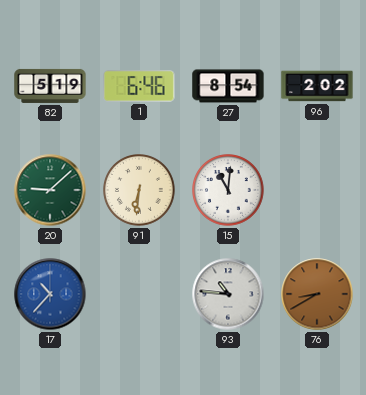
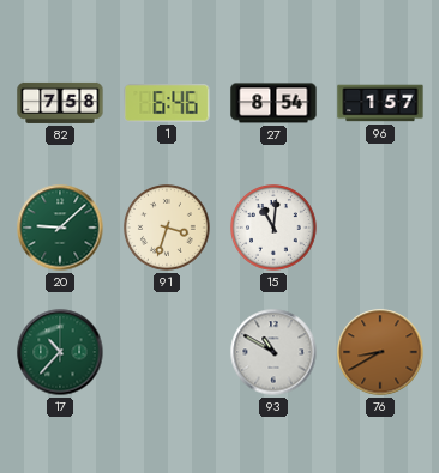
82: 5:19 -> 7:58
96: 2:02 -> 1:57
91: 6:31 -> 3:33
17 dial: blue -> green
93: 10:46 -> 10:50
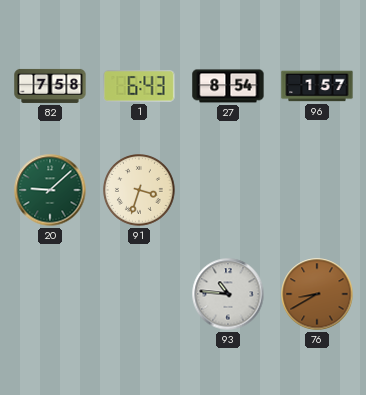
1: 6:46 -> 6:43
15: 11:01 -> none
17: 10:37 -> none
93: 10:50 -> 10:46
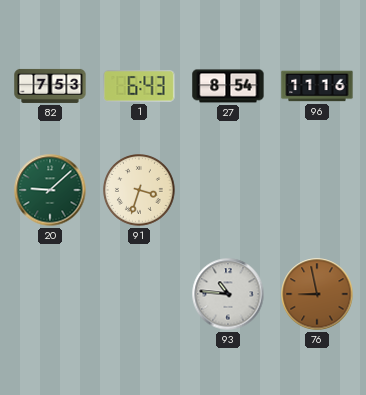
82: 7:58 -> 7:53
96: 1:57 -> 11:16
76: 8:40 -> 8:58
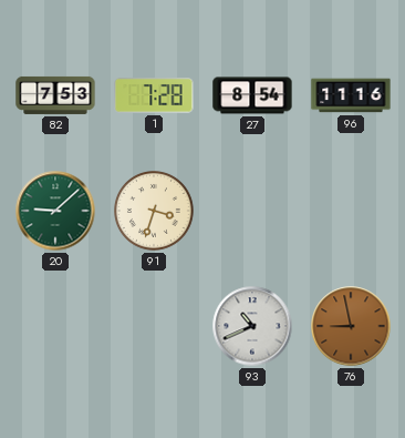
1: 6:43 -> 7:28
93: 10:46 -> 10:41
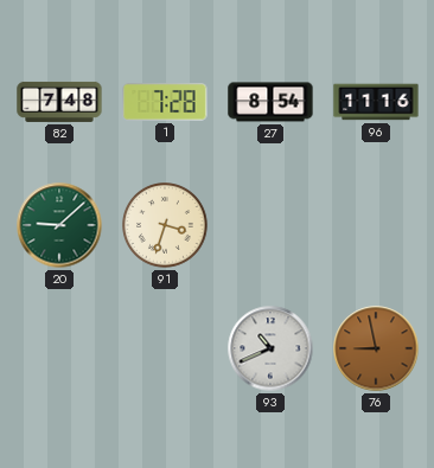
82: 7:53 -> 7:48
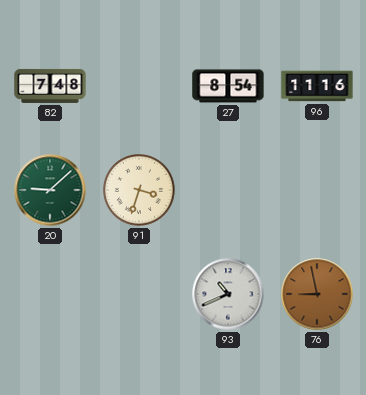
1: 7:28 -> none
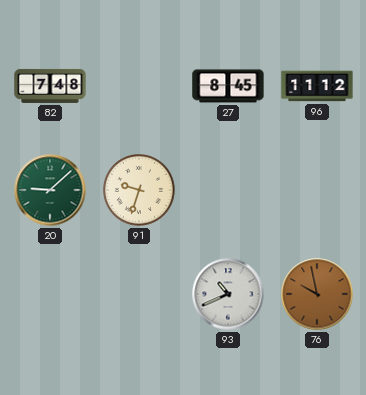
27: 8:54 -> 8:45
96: 11:16 -> 11:12
91: 3:33 -> 9:33
76: 8:58 -> 9:58
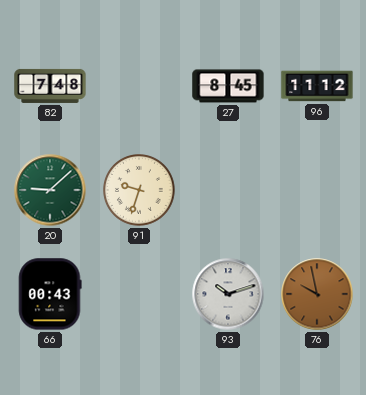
66: none -> 00:43
93: 10:41 -> 10:12
